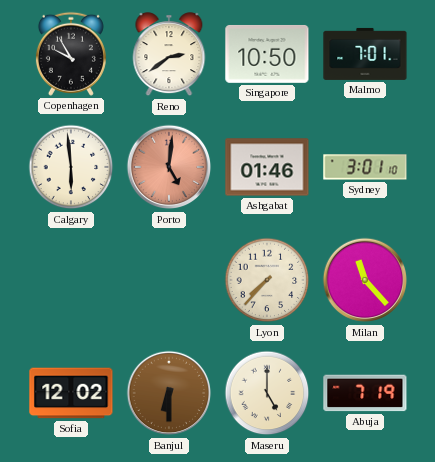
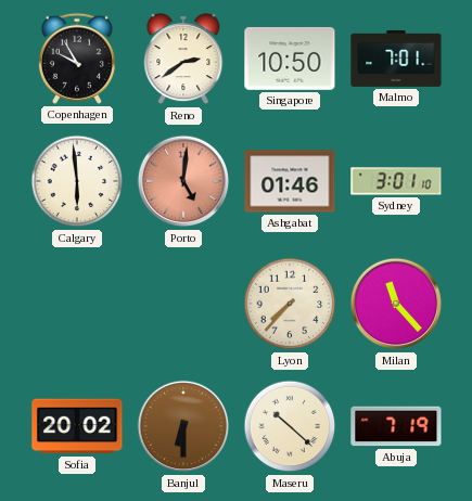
Sofia: 12:02 -> 20:02
Maseru: 5:00 -> 10:22
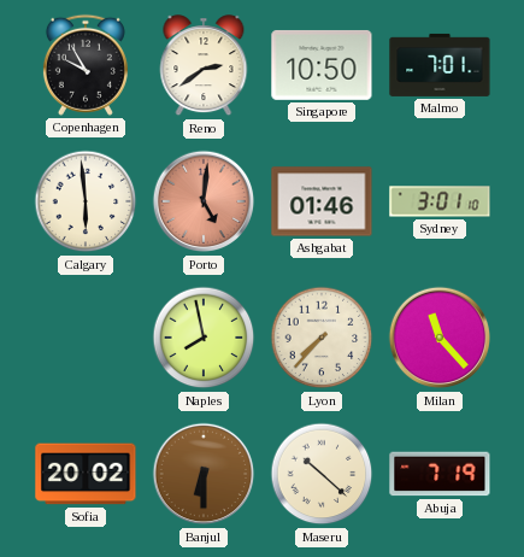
Naples: none -> 7:58
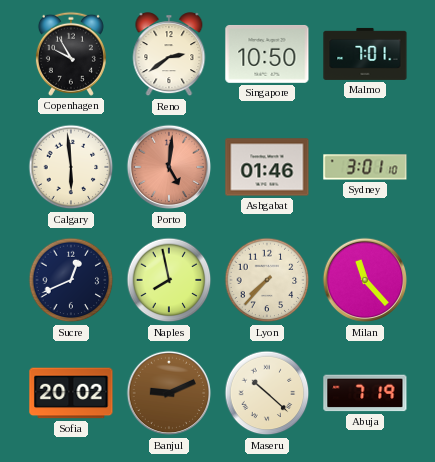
Sucre: none -> 12:41
Banjul: 6:30 -> 9:11
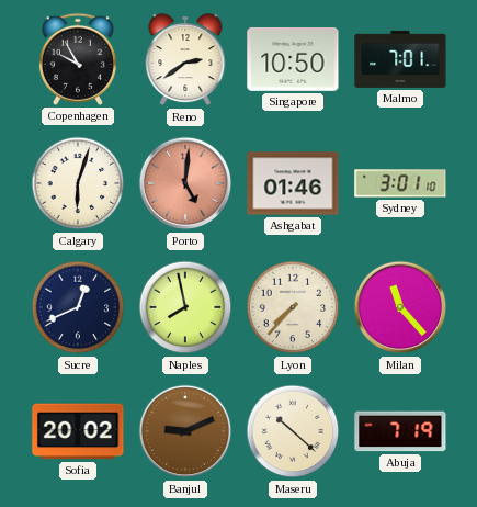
Calgary: 5:59 -> 6:03
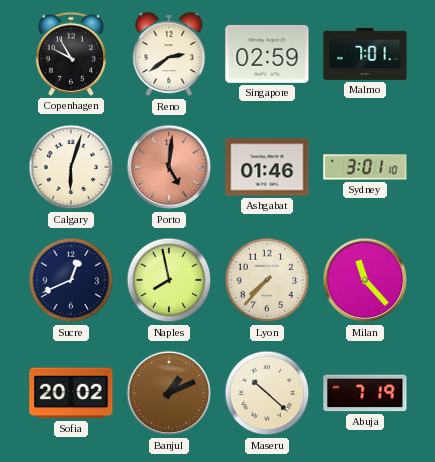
Singapore: 10:50 -> 02:59
Banjul: 9:11 -> 1:11
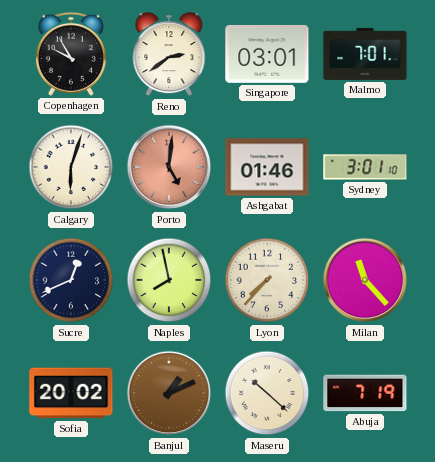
Singapore: 02:59 -> 03:01
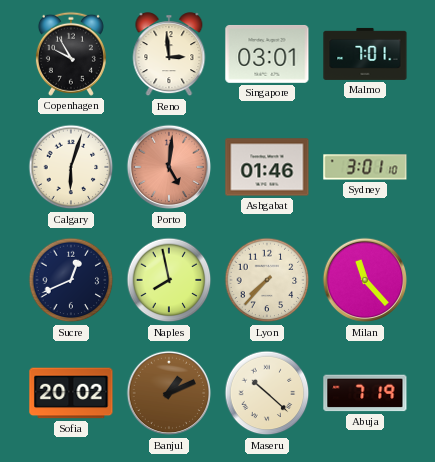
Reno: 2:39 -> 2:59
